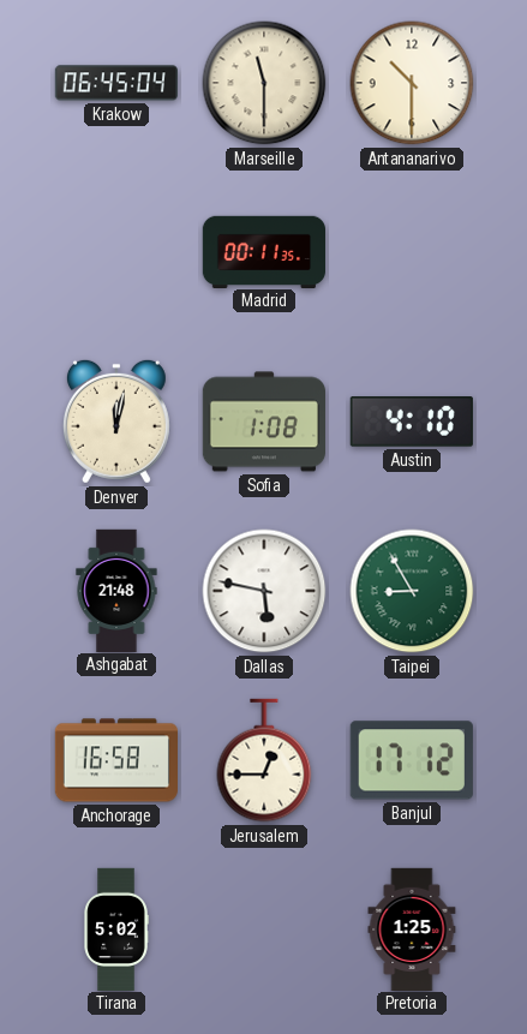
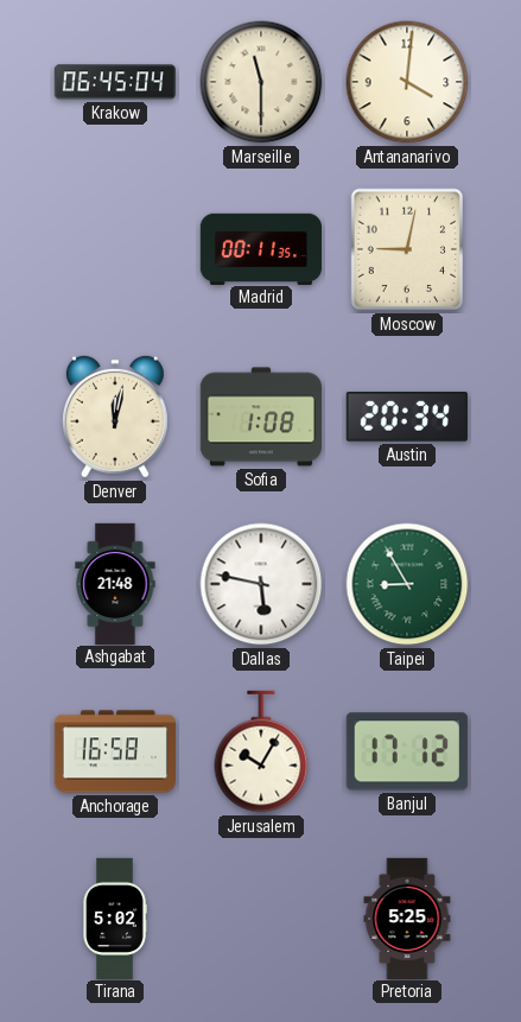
Antananarivo: 10:30 -> 4:01
Moscow: none -> 9:02
Austin: 4:10 -> 20:34
Jerusalem: 12:45 -> 10:05
Pretoria: 1:25 -> 5:25
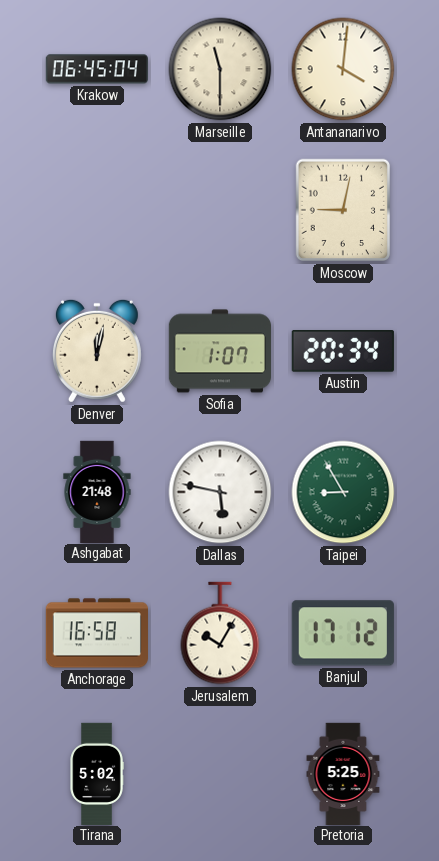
Madrid: 00:11 -> none
Sofia: 1:08 -> 1:07
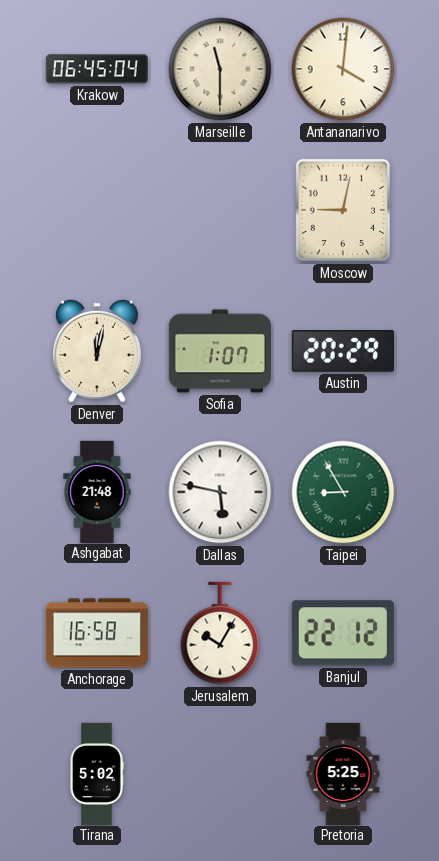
Austin: 20:34 -> 20:29
Banjul: 17:12 -> 22:12
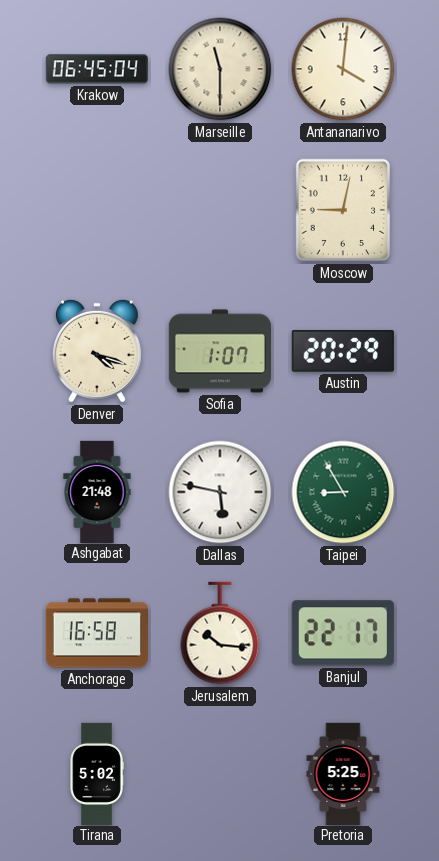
Denver: 12:02 -> 4:18
Jerusalem: 10:05 -> 10:16
Banjul: 22:12 -> 22:17
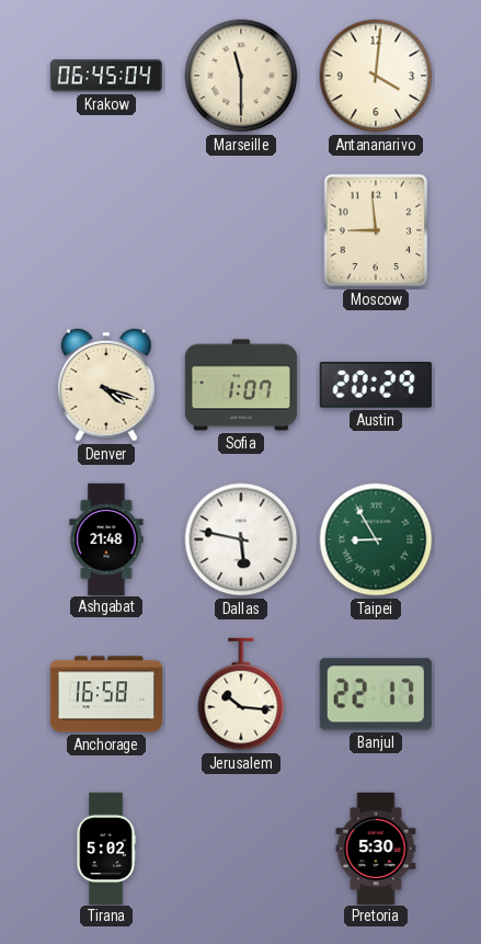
Moscow: 9:02 -> 8:59
Pretoria: 5:25 -> 5:30
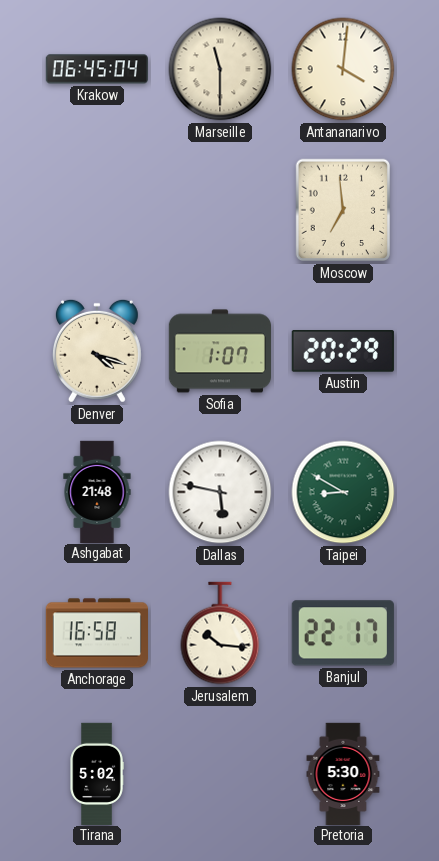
Moscow: 8:59 -> 6:59
Taipei: 8:55 -> 8:50
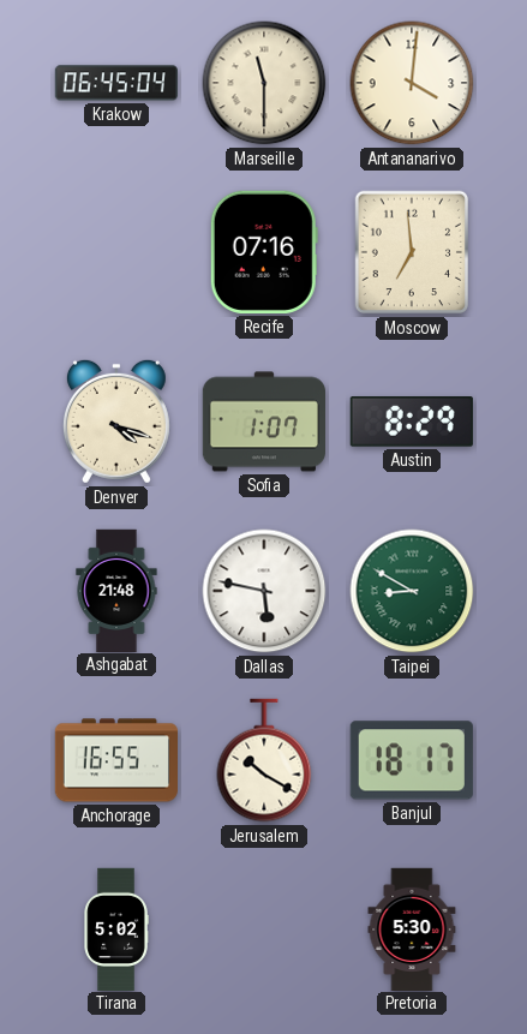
Recife: none -> 07:16
Austin: 20:29 -> 8:29
Anchorage: 16:58 -> 16:55
Jerusalem: 10:16 -> 10:20
Banjul: 22:17 -> 18:17
